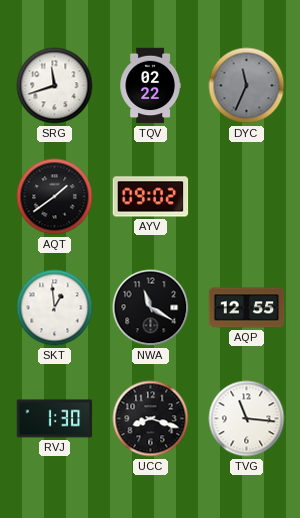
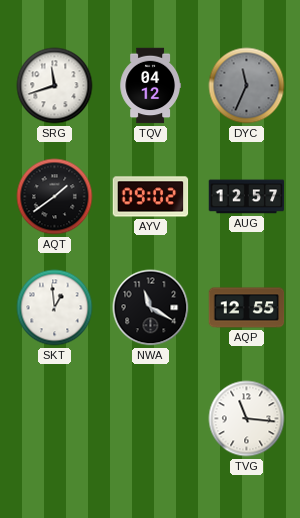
TQV: 02:22 -> 04:12
AUG: none -> 12:57
RVJ: 1:30 -> none
UCC: 8:18 -> none
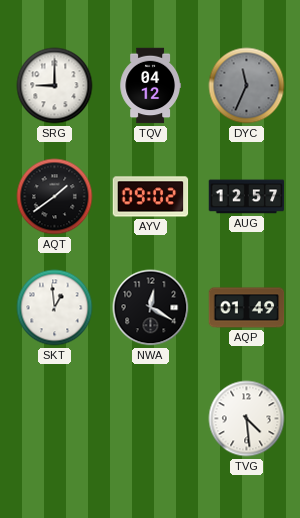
SRG: 11:42 -> 9:00
NWA: 11:20 -> 12:20
AQP: 12:55 -> 01:49
TVG: 11:16 -> 4:29
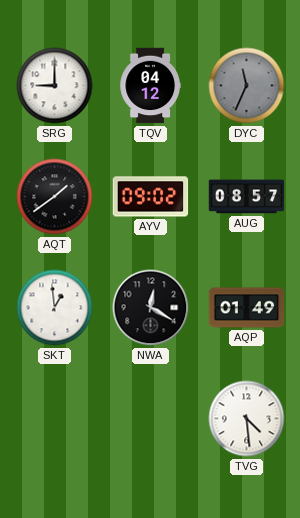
AUG: 12:57 -> 08:57
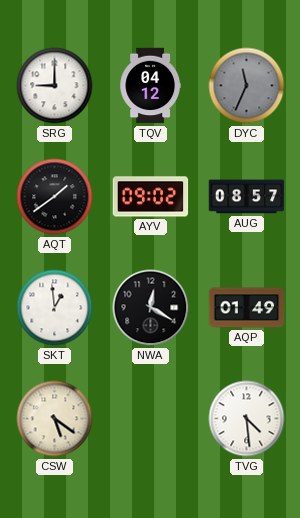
CSW: none -> 5:21
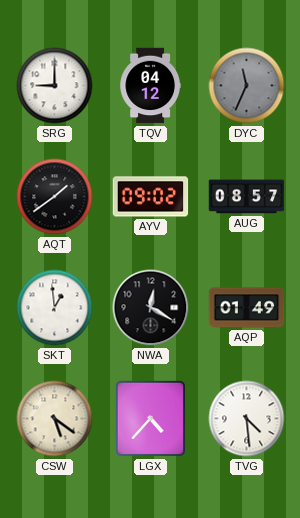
LGX: none -> 4:37
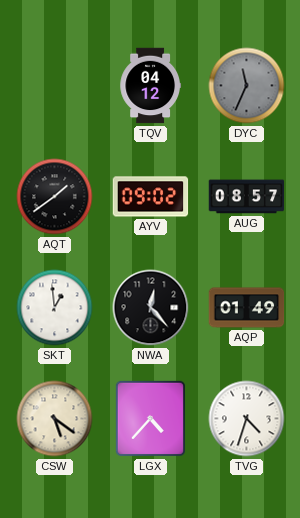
SRG: 9:00 -> none
NWA: 12:20 -> 12:23
TVG: 4:29 -> 4:33
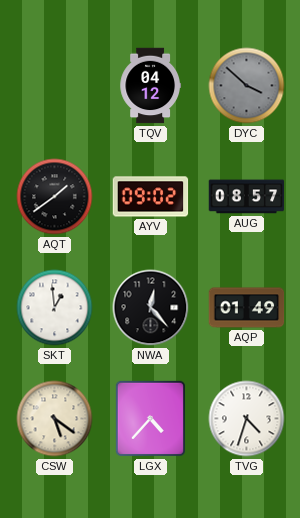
DYC: 11:34 -> 3:52
